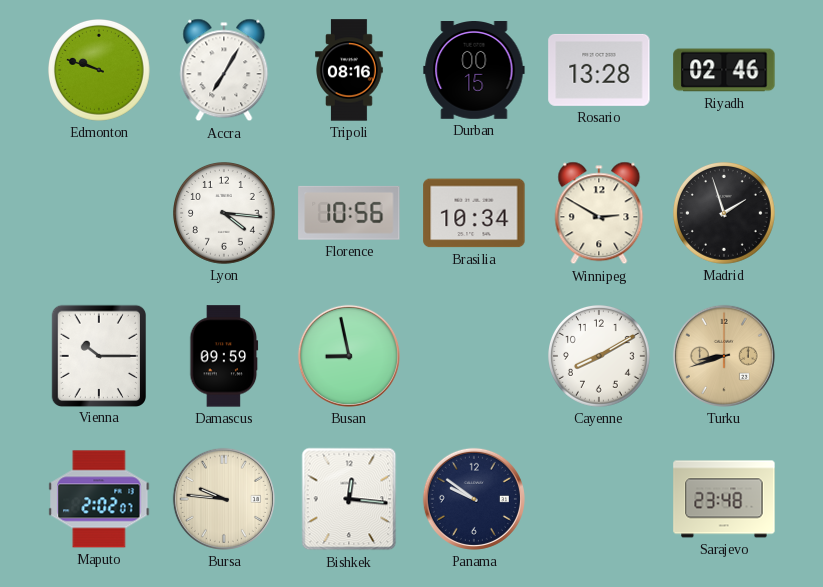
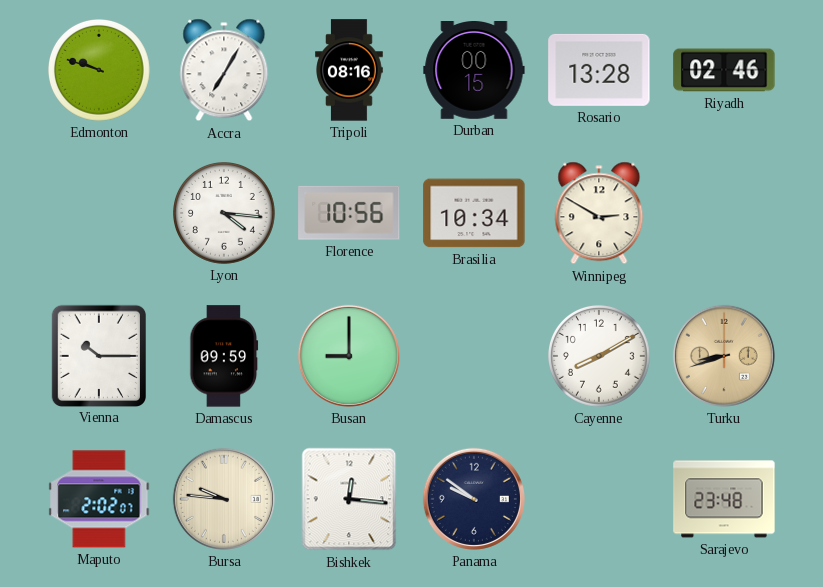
Madrid: 1:57 -> none
Busan: 8:58 -> 9:00
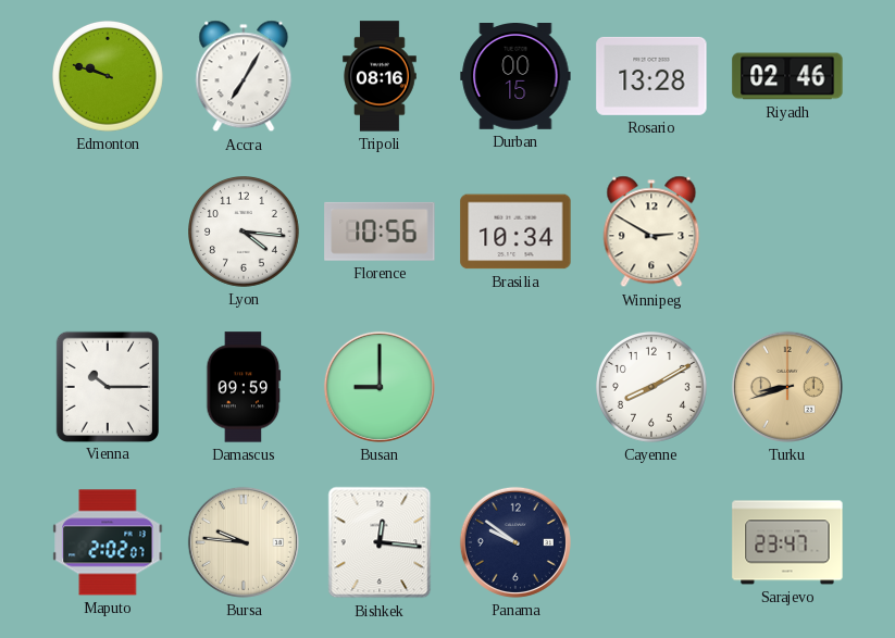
Sarajevo: 23:48 -> 23:47
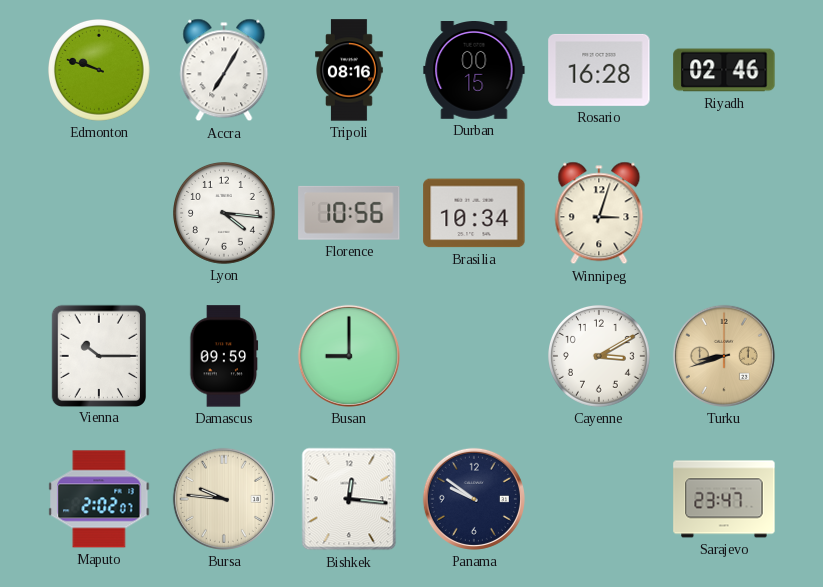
Rosario: 13:28 -> 16:28
Winnipeg: 2:50 -> 3:03
Cayenne: 8:10 -> 3:10
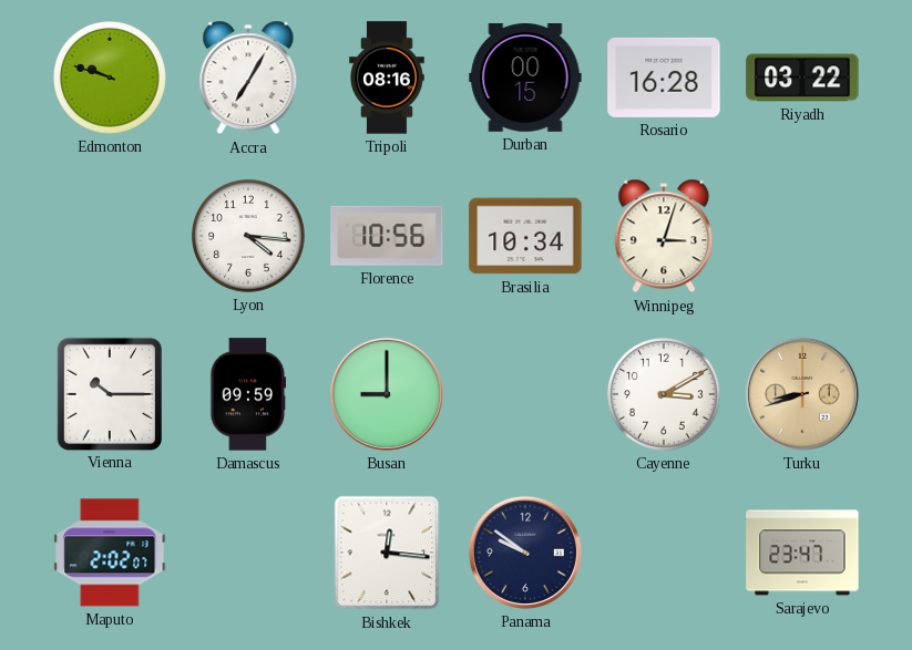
Riyadh: 02:46 -> 03:22
Bursa: 9:46 -> none
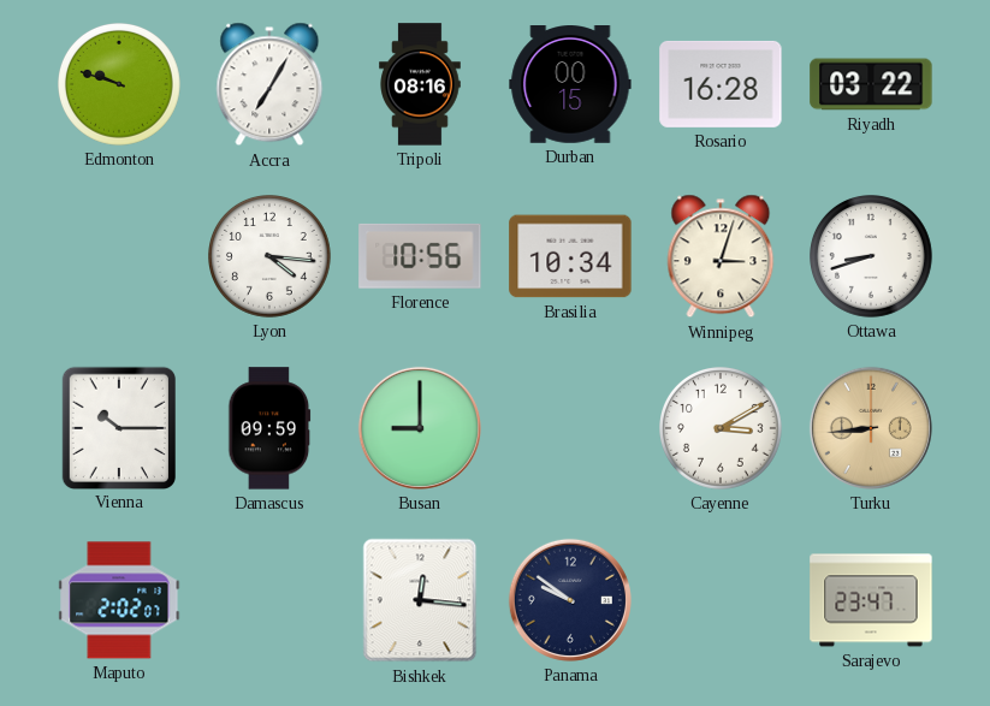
Ottawa: none -> 8:42
Turku: 8:42 -> 8:44
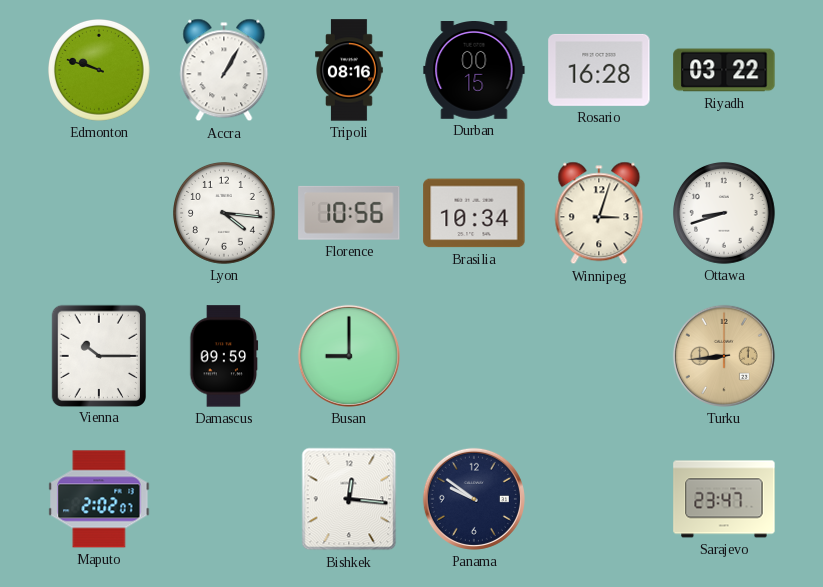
Accra: 7:05 -> 1:05
Cayenne: 3:10 -> none
